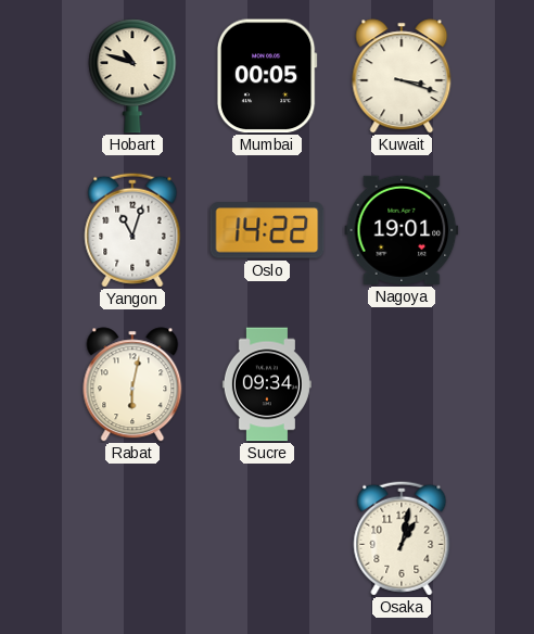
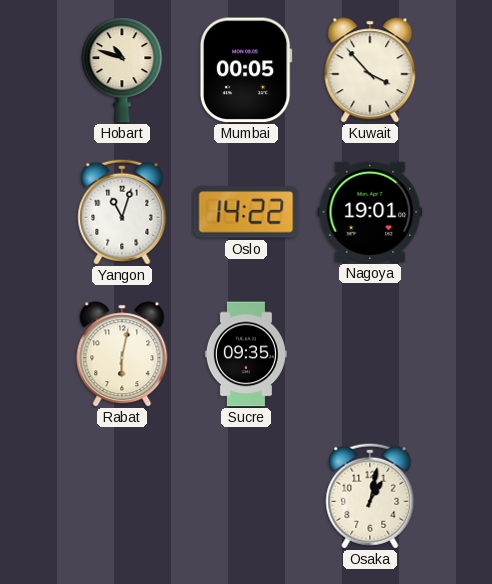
Kuwait: 3:18 -> 3:53
Sucre: 09:34 -> 09:35
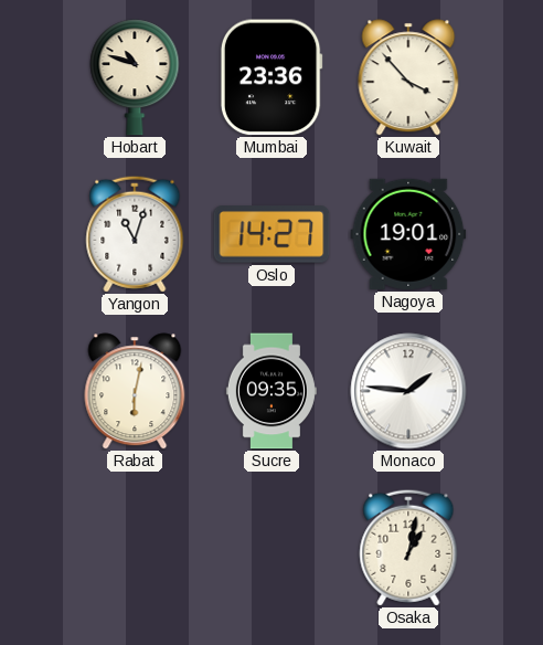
Mumbai: 00:05 -> 23:36
Oslo: 14:22 -> 14:27
Monaco: none -> 1:46
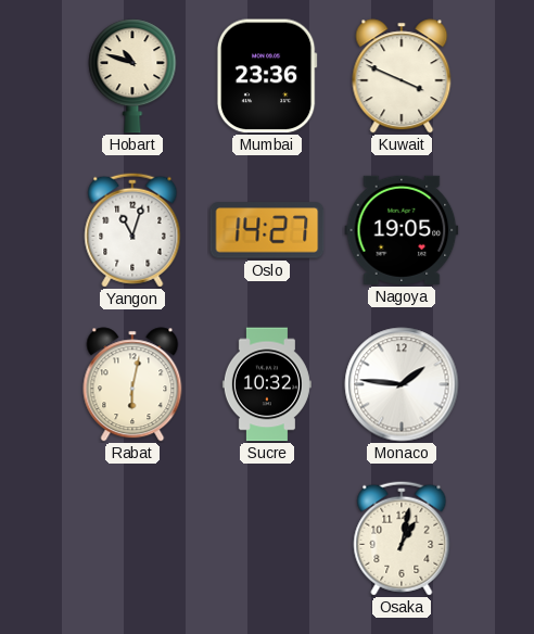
Kuwait: 3:53 -> 3:49
Nagoya: 19:01 -> 19:05
Sucre: 09:35 -> 10:32
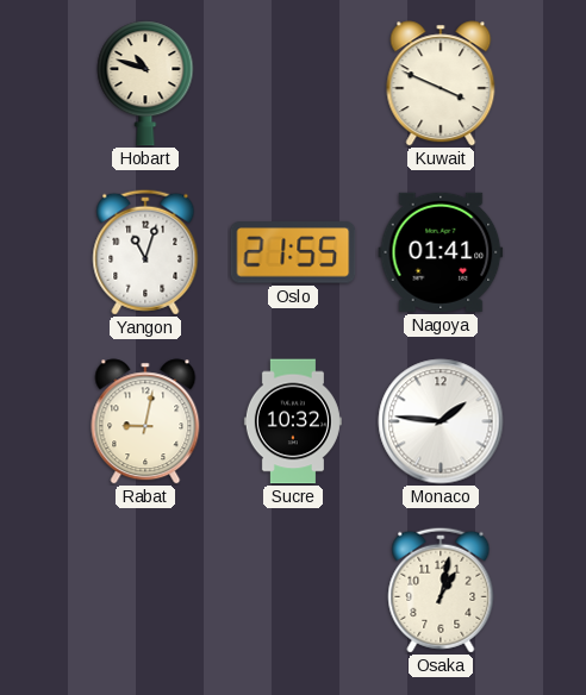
Mumbai: 23:36 -> none
Oslo: 14:27 -> 21:55
Nagoya: 19:05 -> 01:41
Rabat: 6:02 -> 9:02
